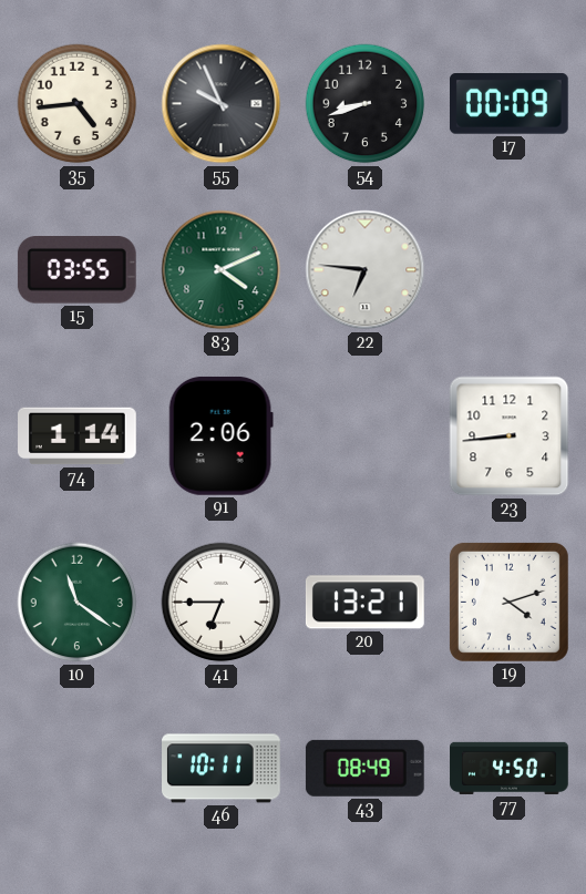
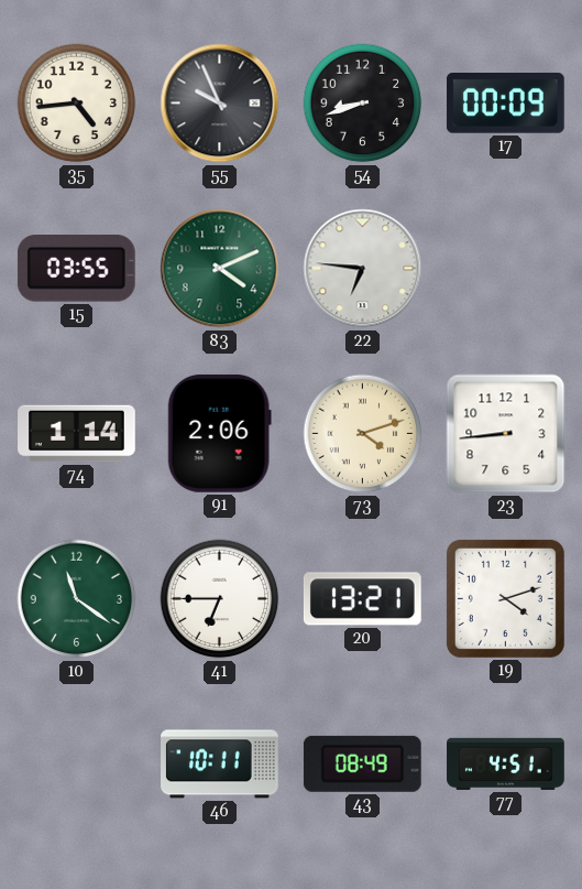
73: none -> 4:12
77: 4:50 -> 4:51
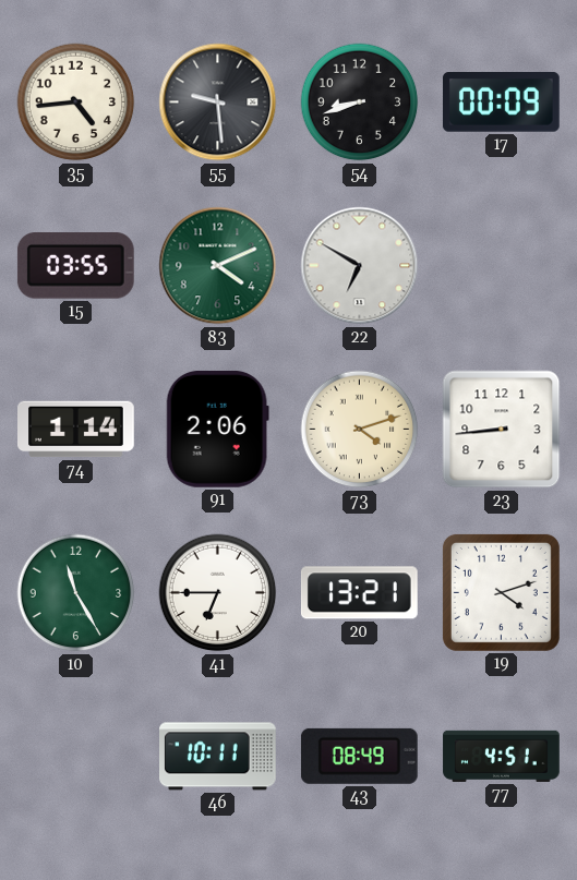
55: 9:56 -> 9:29
22: 6:46 -> 6:50
10: 11:21 -> 11:25
